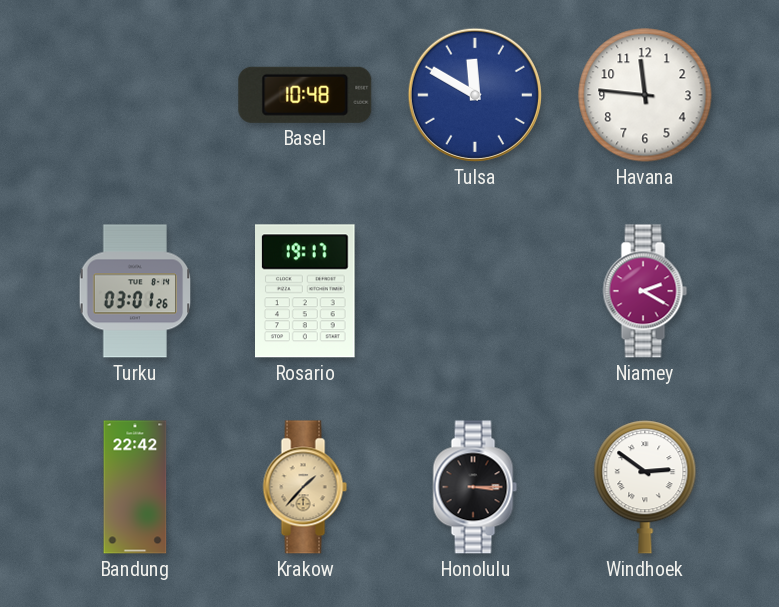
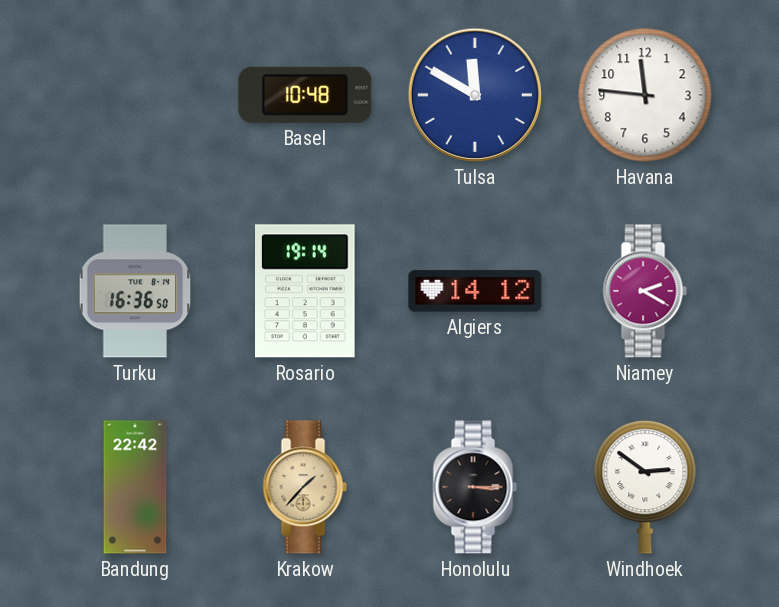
Turku: 03:01 -> 16:36
Rosario: 19:17 -> 19:14
Algiers: none -> 14:12
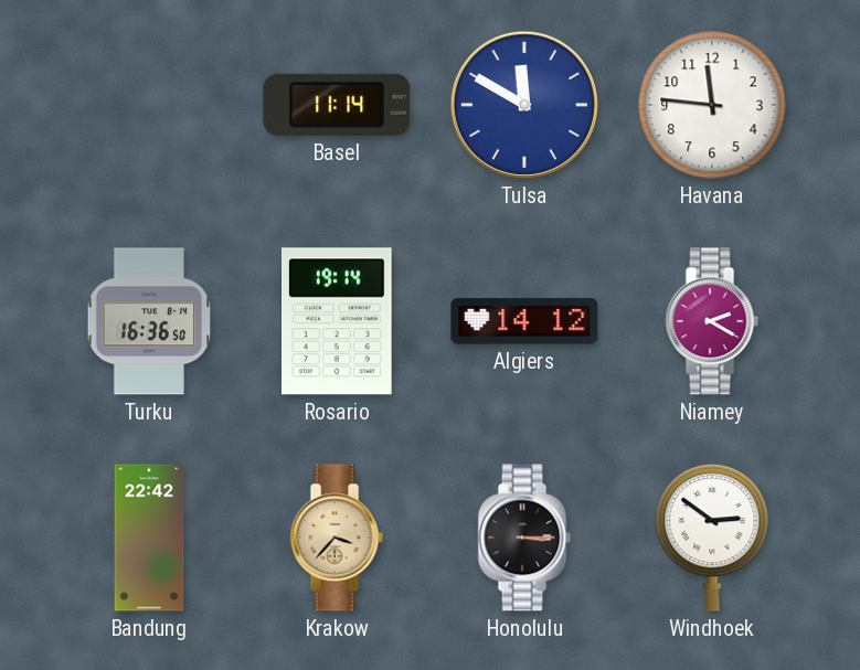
Basel: 10:48 -> 11:14
Krakow: 1:37 -> 3:37
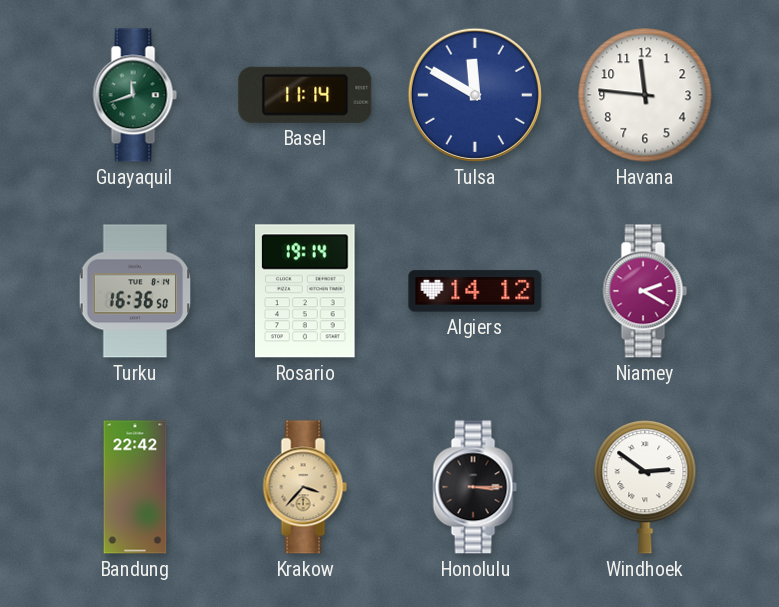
Guayaquil: none -> 11:42
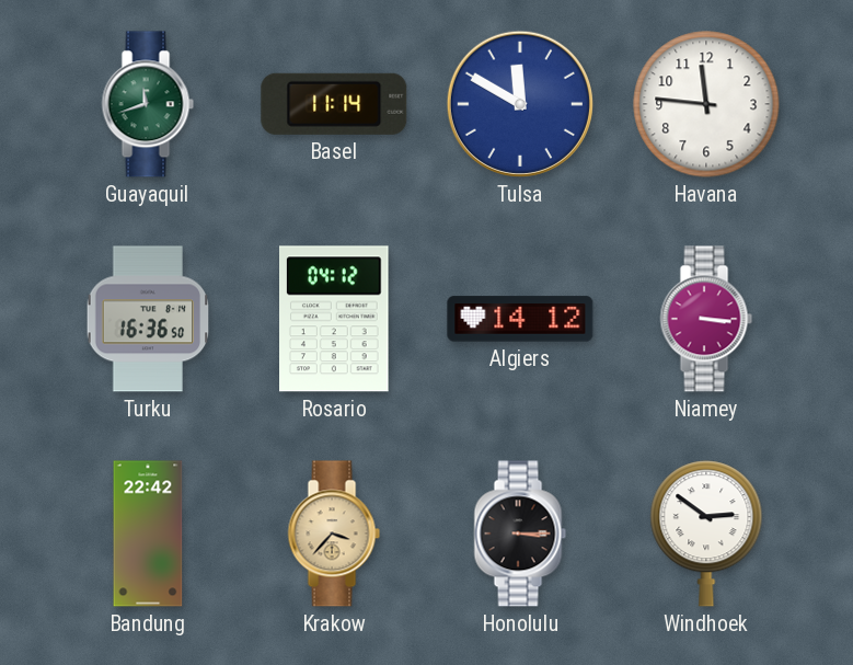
Rosario: 19:14 -> 04:12
Niamey: 2:20 -> 3:16
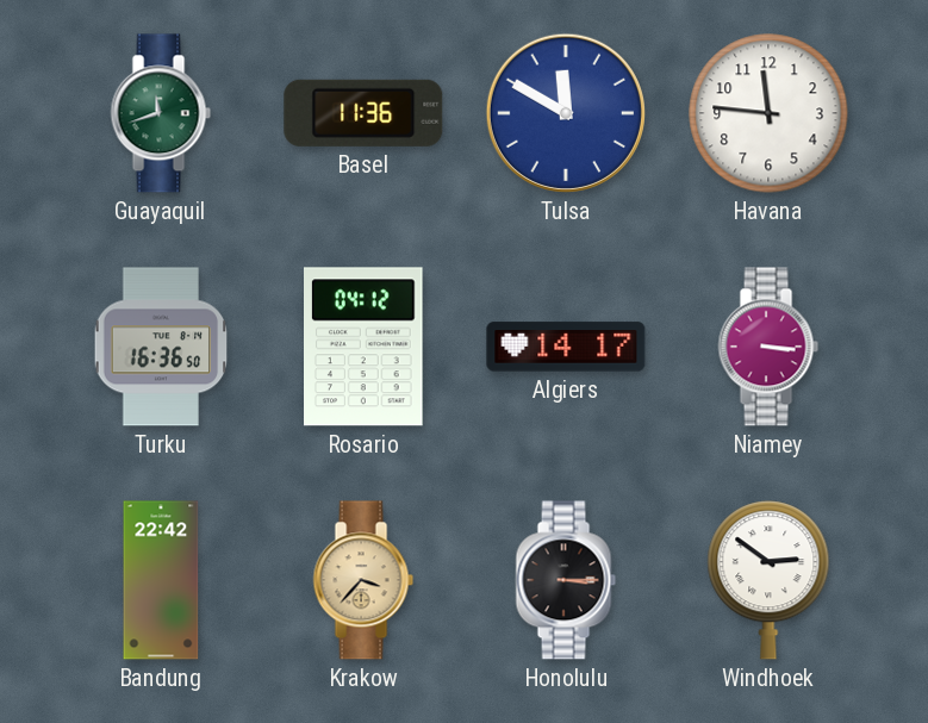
Basel: 11:14 -> 11:36
Algiers: 14:12 -> 14:17
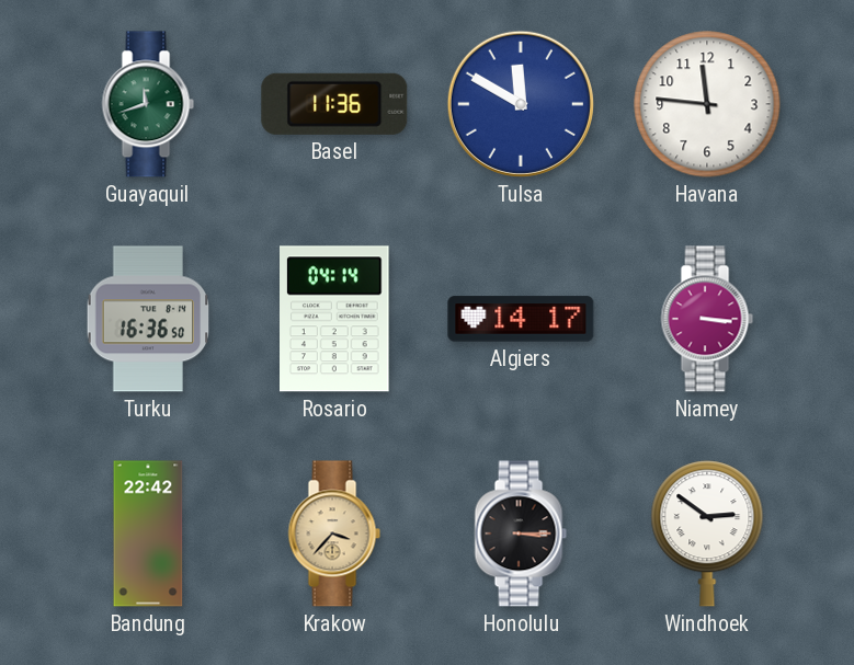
Rosario: 04:12 -> 04:14
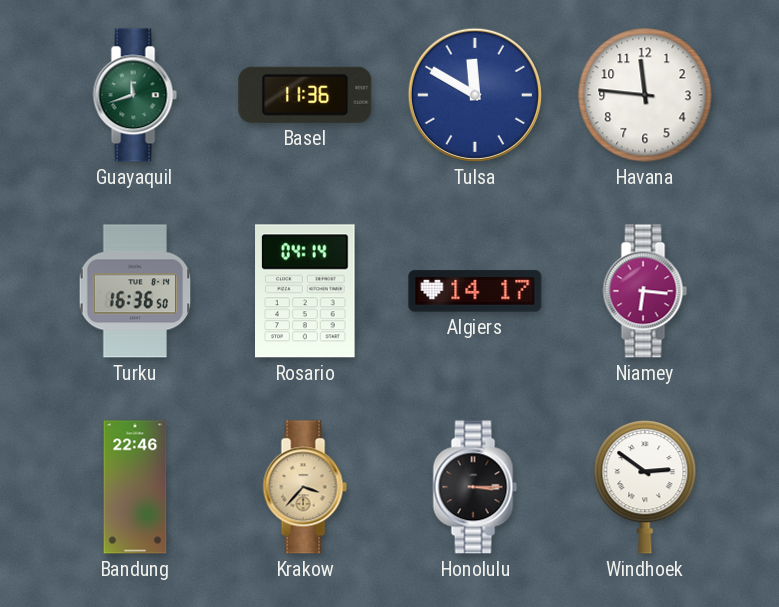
Niamey: 3:16 -> 6:16
Bandung: 22:42 -> 22:46
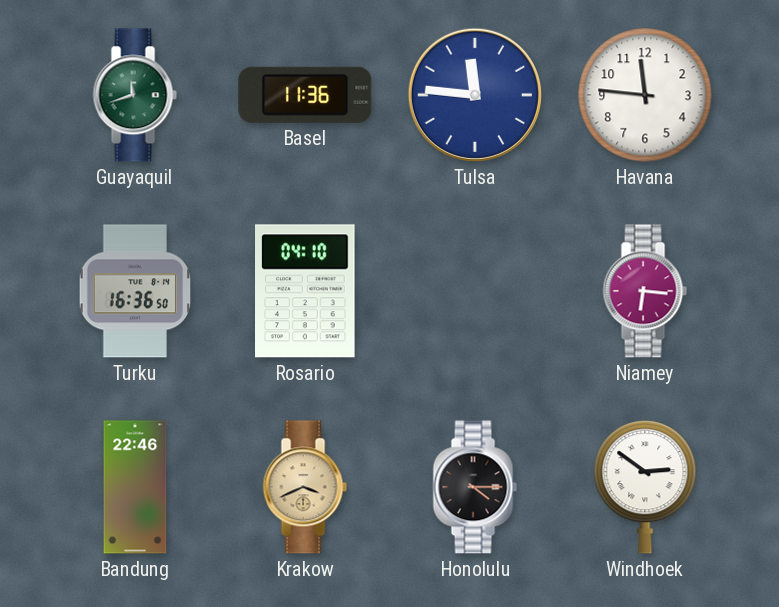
Tulsa: 11:50 -> 11:46
Rosario: 04:14 -> 04:10
Algiers: 14:17 -> none
Krakow: 3:37 -> 3:41
Honolulu: 3:15 -> 4:15
